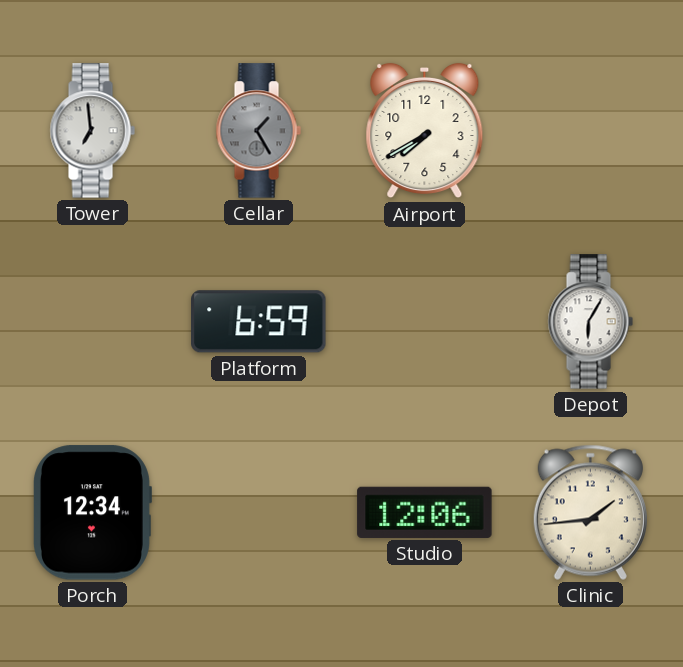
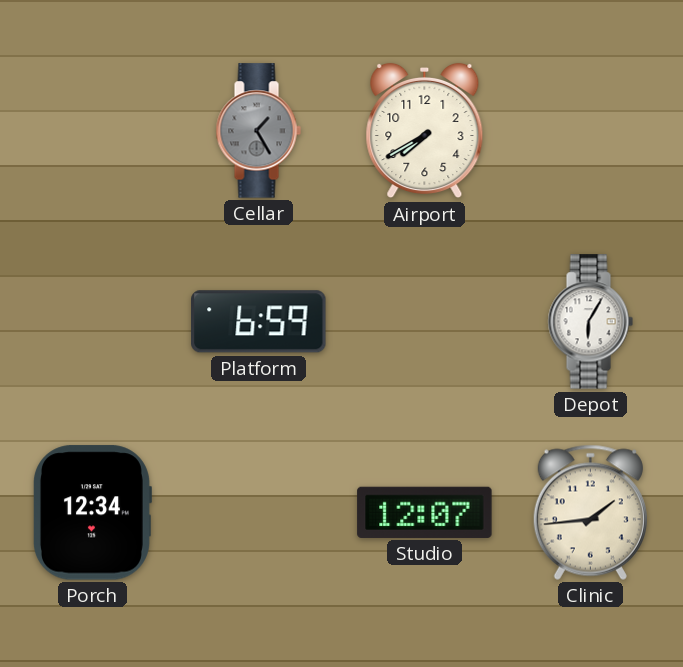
Tower: 6:59 -> none
Studio: 12:06 -> 12:07
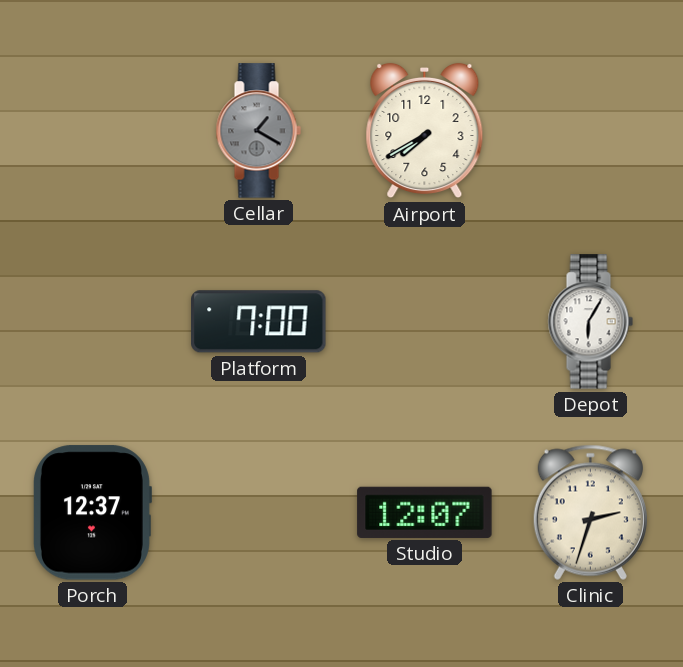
Cellar: 1:25 -> 1:20
Platform: 6:59 -> 7:00
Porch: 12:34 -> 12:37
Clinic: 1:44 -> 2:33
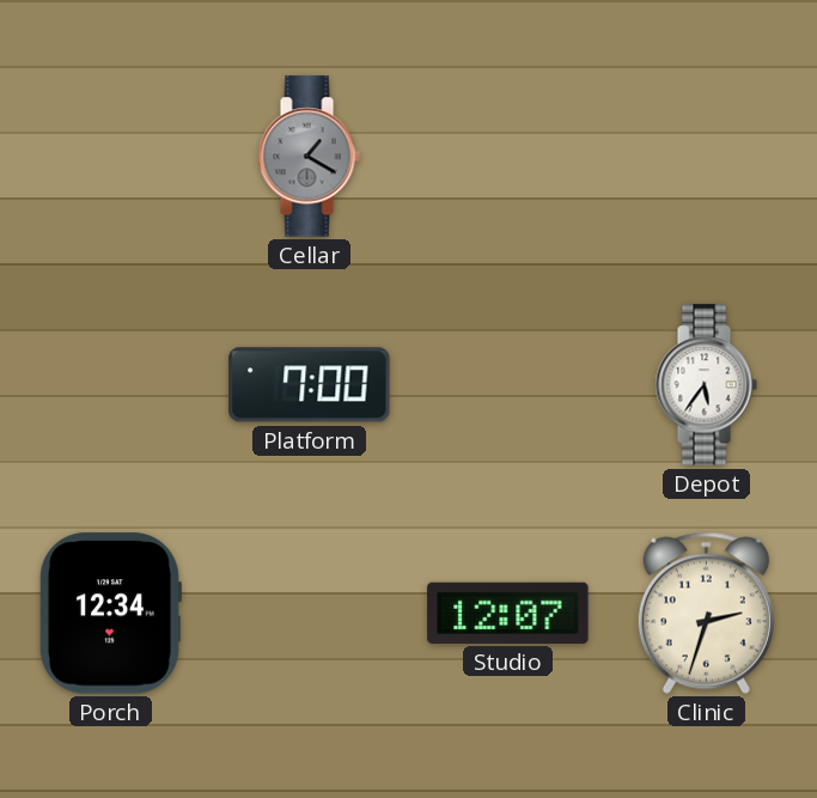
Airport: 7:40 -> none
Depot: 6:05 -> 5:36
Porch: 12:37 -> 12:34
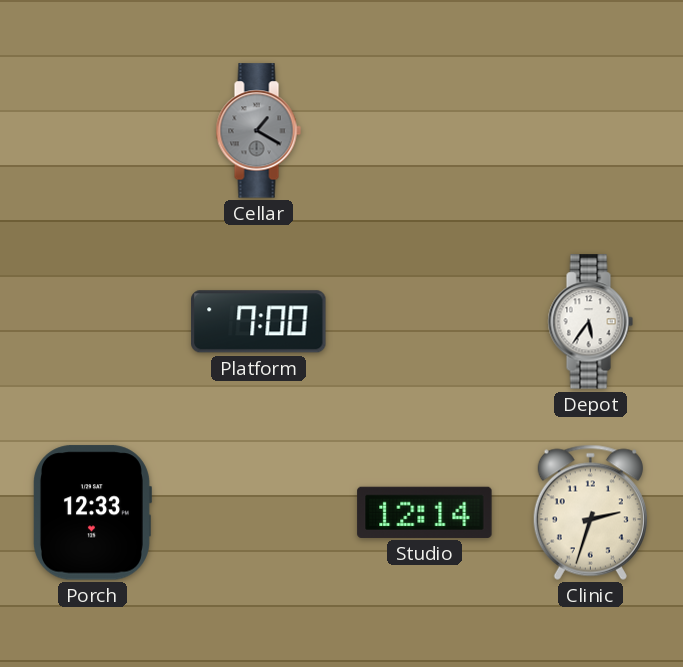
Porch: 12:34 -> 12:33
Studio: 12:07 -> 12:14
